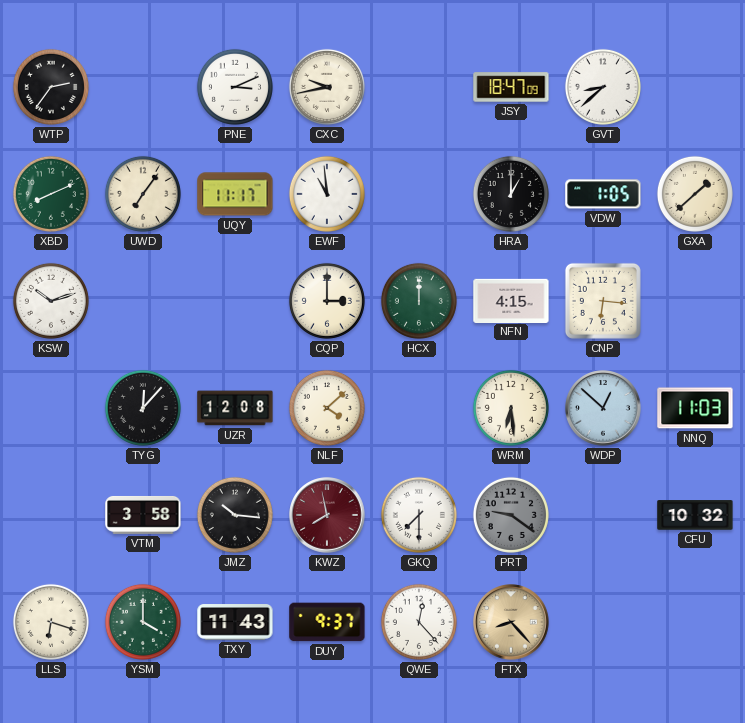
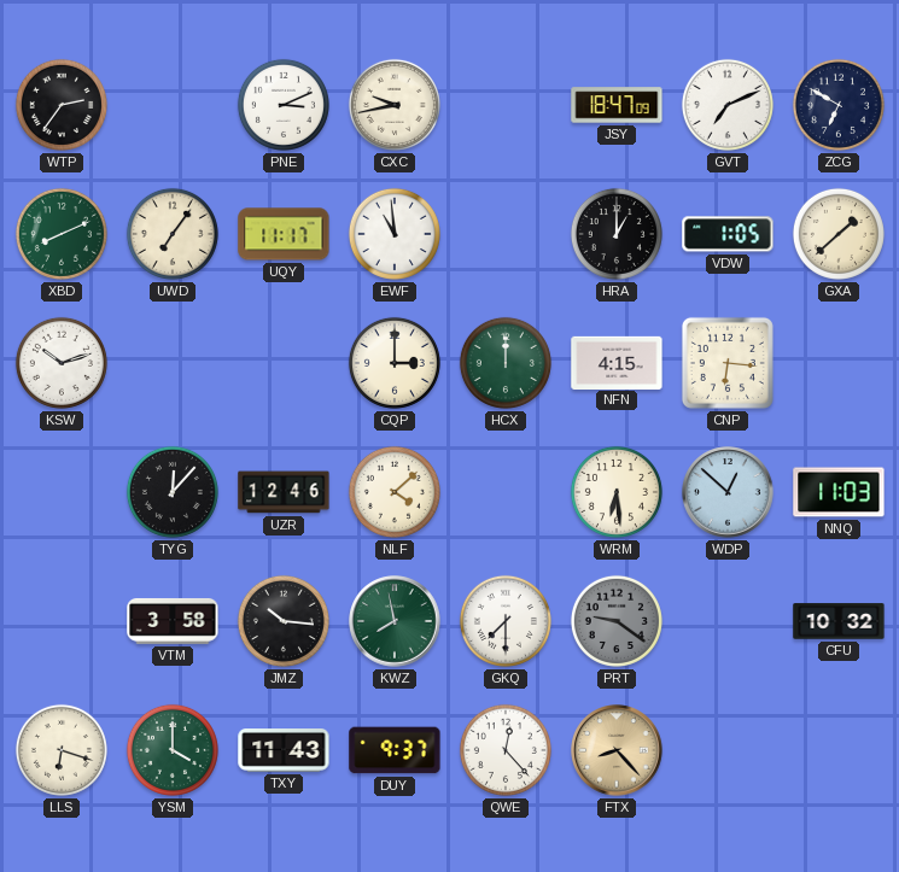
GVT: 8:38 -> 7:11
ZCG: none -> 6:50
UZR: 12:08 -> 12:46
KWZ dial: burgundy -> green
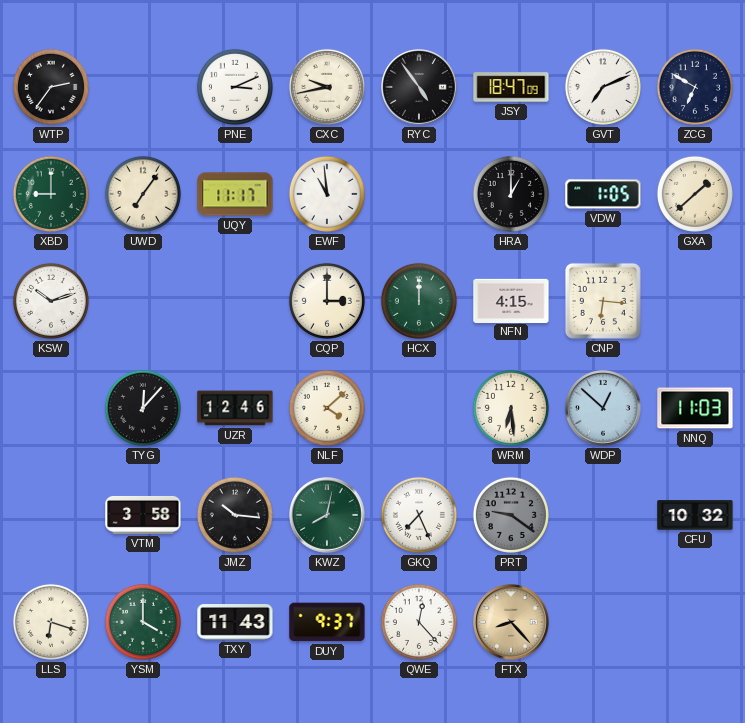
RYC: none -> 4:54
XBD: 8:11 -> 9:00
KWZ: 7:58 -> 8:02
GKQ: 7:30 -> 7:26
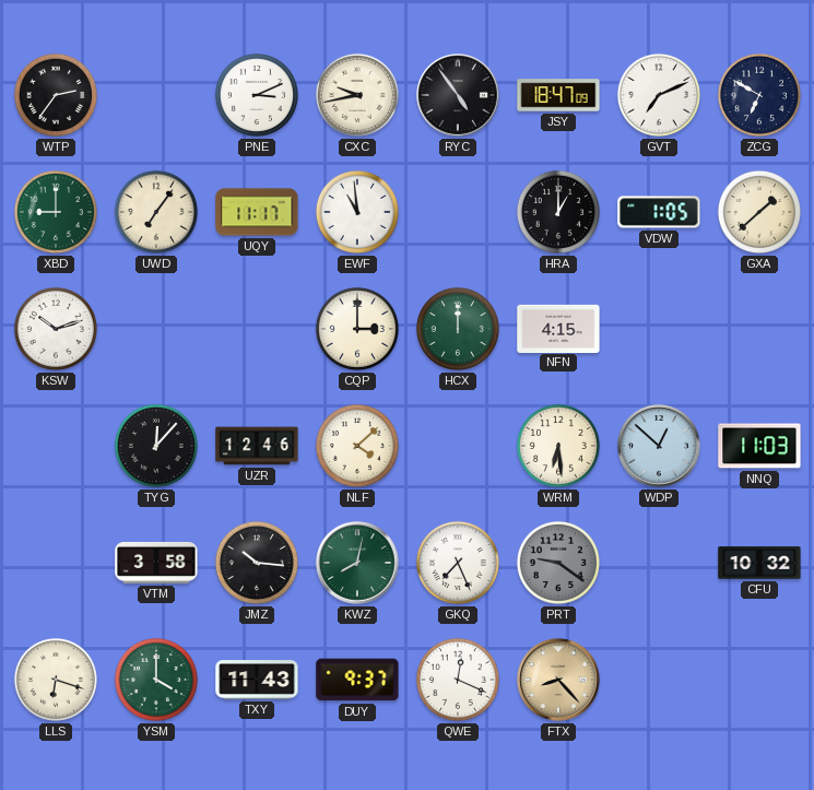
CNP: 6:16 -> none
QWE: 12:23 -> 12:19
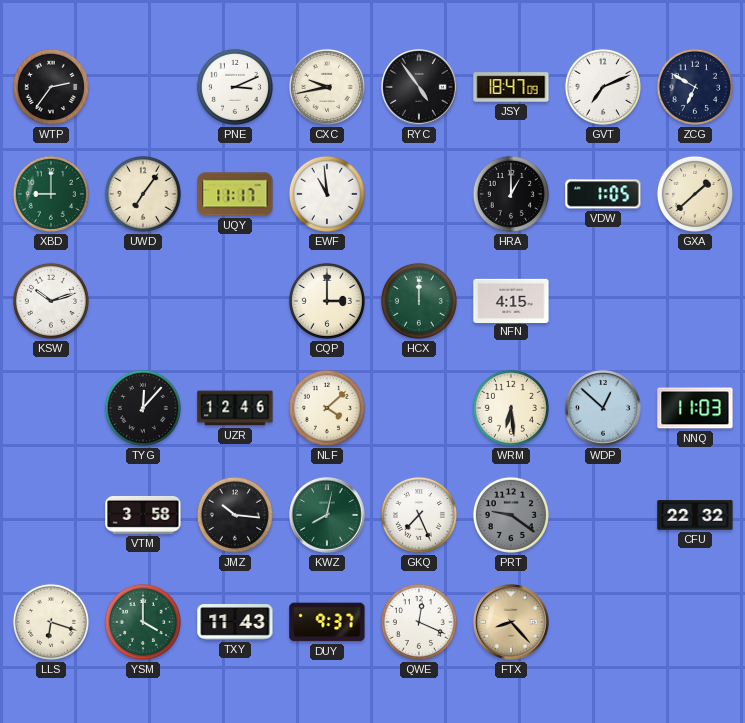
CFU: 10:32 -> 22:32
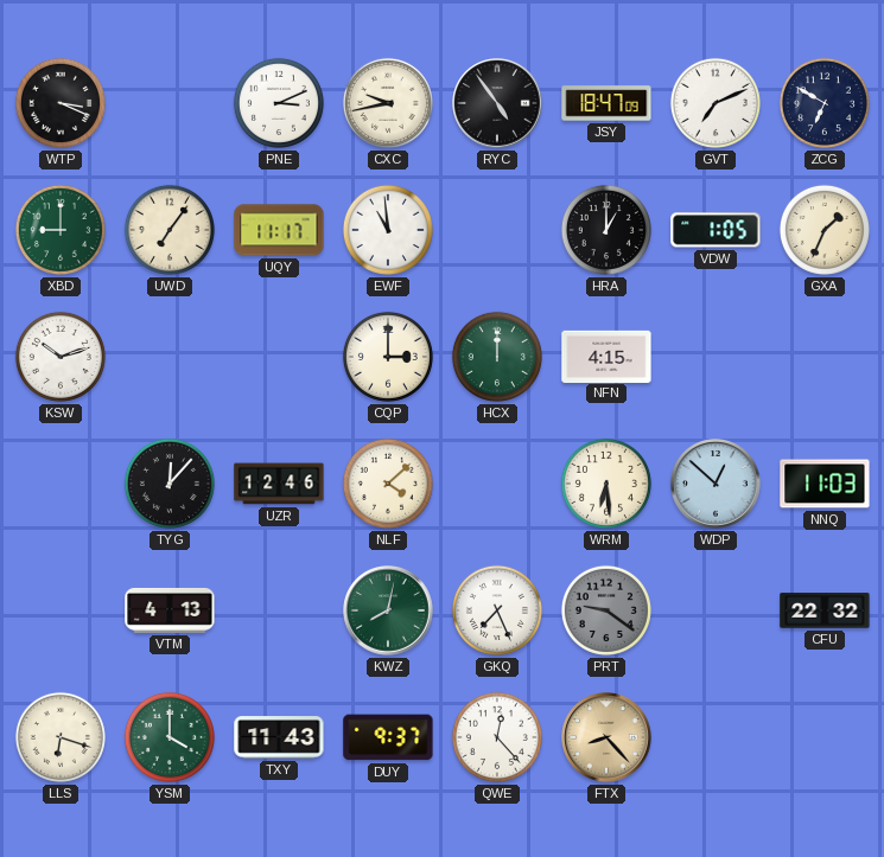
WTP: 2:36 -> 3:19
GXA: 1:38 -> 1:34
VTM: 3:58 -> 4:13
JMZ: 10:16 -> none
QWE: 12:19 -> 12:23
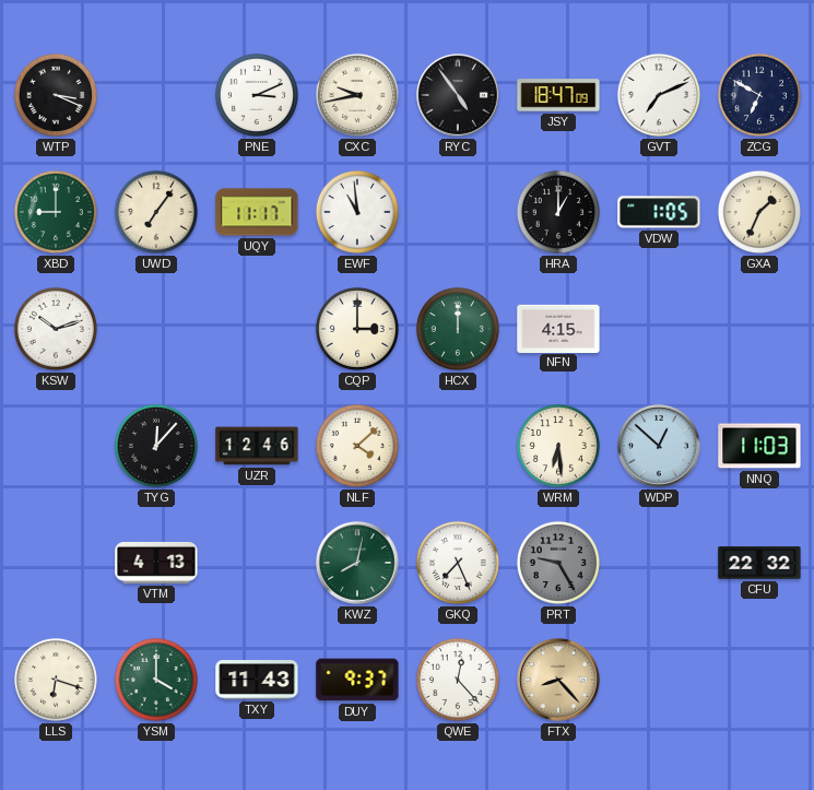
PRT: 9:21 -> 9:25
